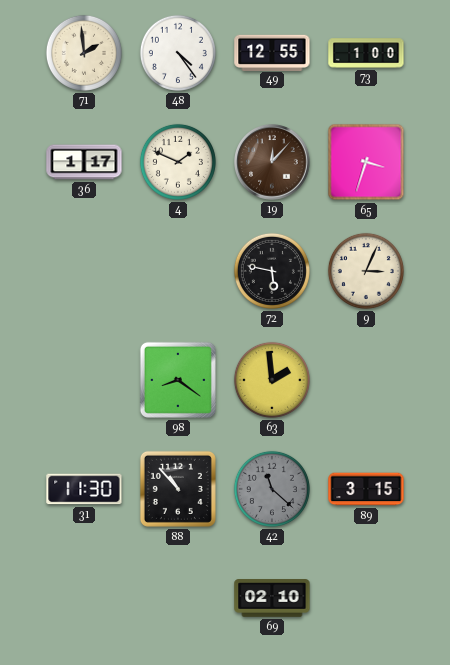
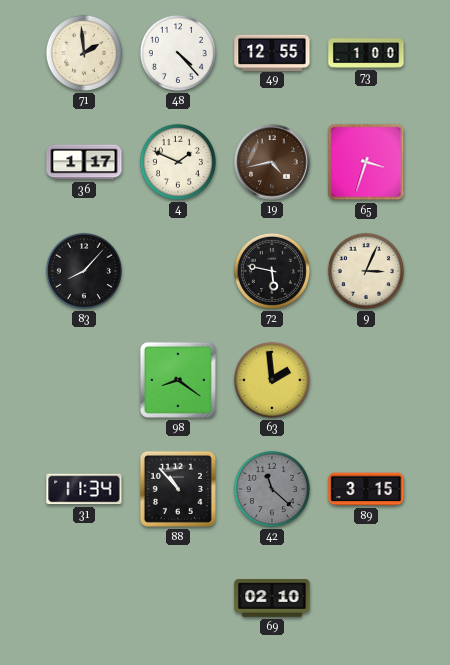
48: 4:24 -> 4:23
19: 12:07 -> 4:43
83: none -> 8:07
31: 11:30 -> 11:34
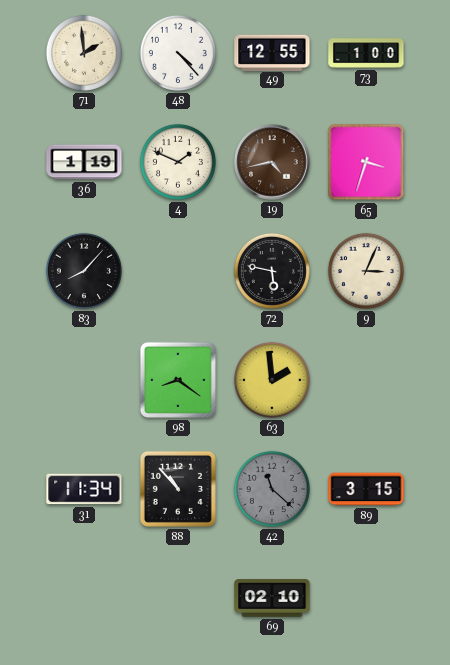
36: 1:17 -> 1:19
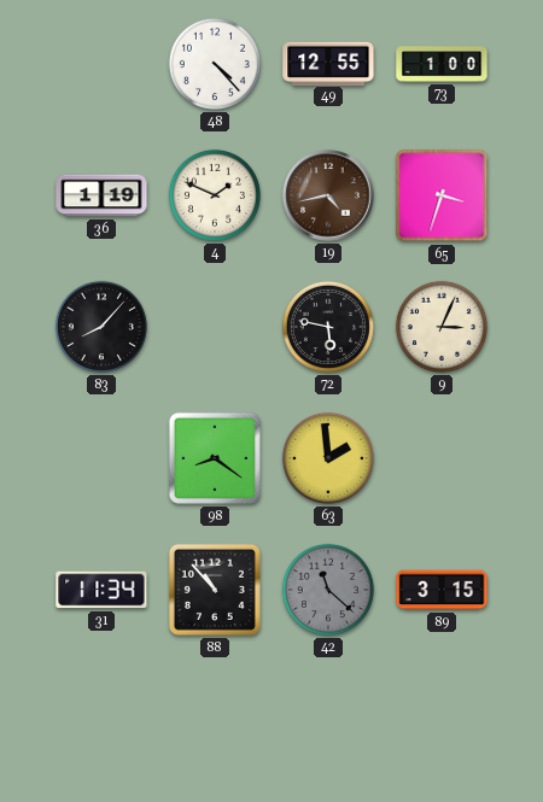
71: 1:59 -> none
69: 02:10 -> none
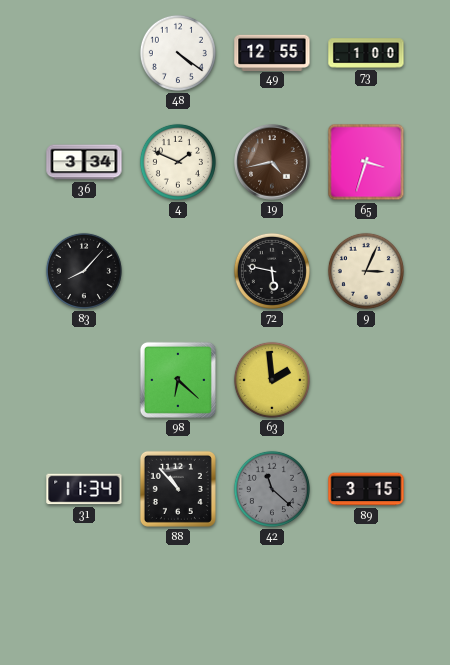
48: 4:23 -> 4:21
36: 1:19 -> 3:34
98: 8:21 -> 6:22
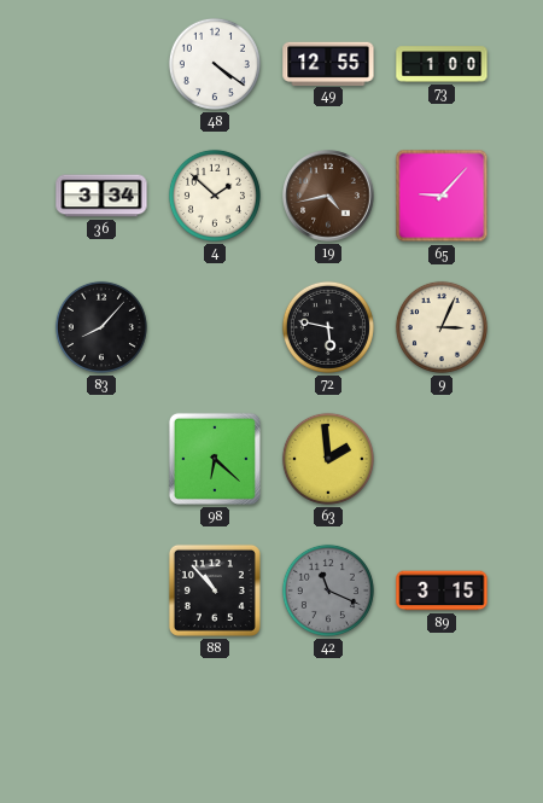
4: 1:49 -> 1:52
65: 3:33 -> 9:07
31: 11:34 -> none
42: 11:22 -> 11:19
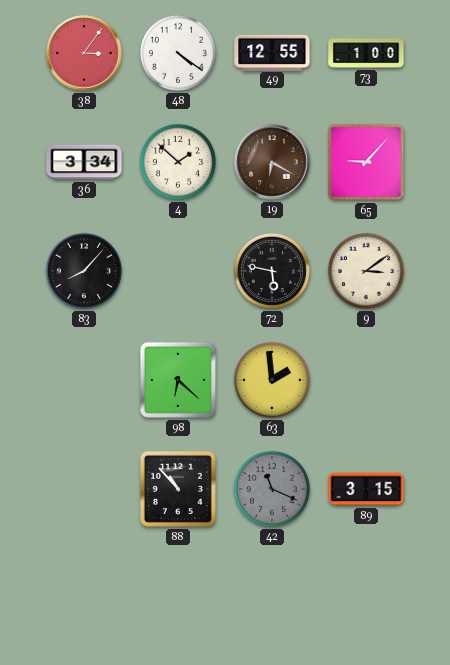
38: none -> 3:06
19: 4:43 -> 6:20
9: 3:04 -> 3:09
